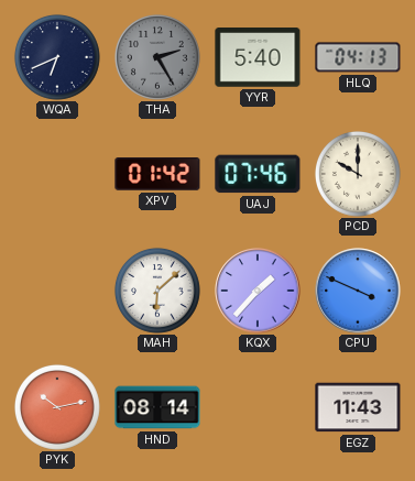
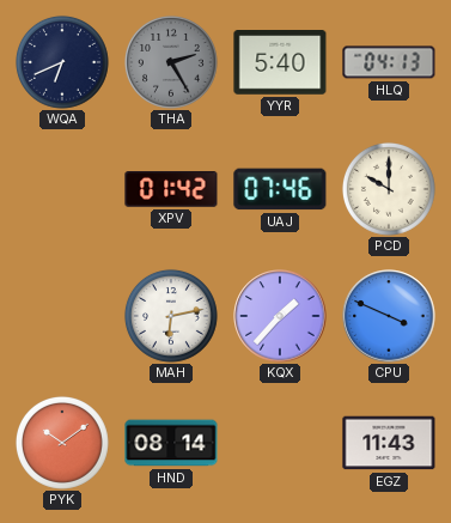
MAH: 6:08 -> 6:13
PYK: 10:13 -> 10:09
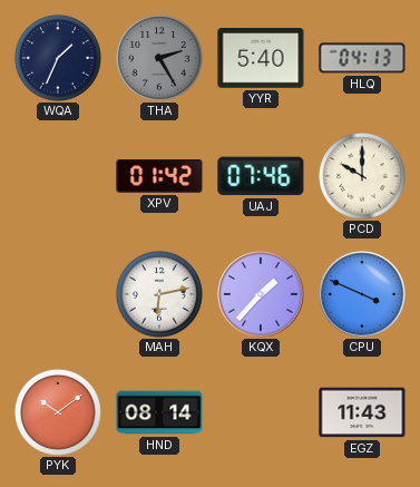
WQA: 6:41 -> 1:34
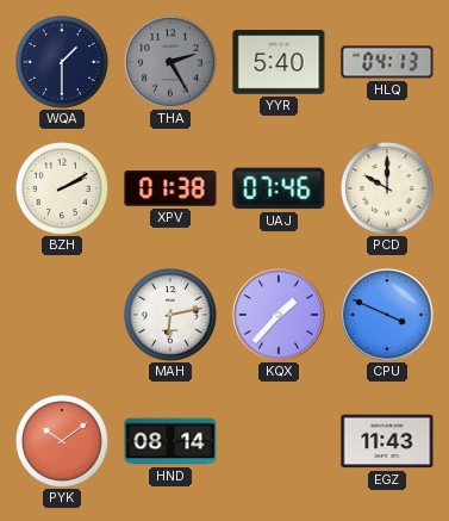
WQA: 1:34 -> 1:30
BZH: none -> 2:10
XPV: 01:42 -> 01:38
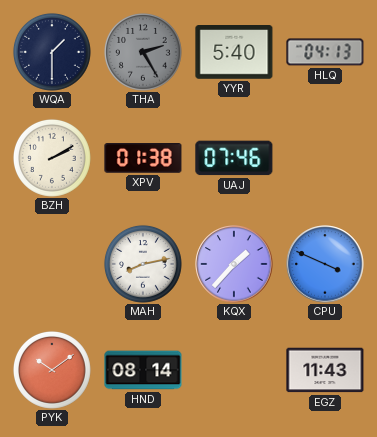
PCD: 10:00 -> none
MAH: 6:13 -> 8:13
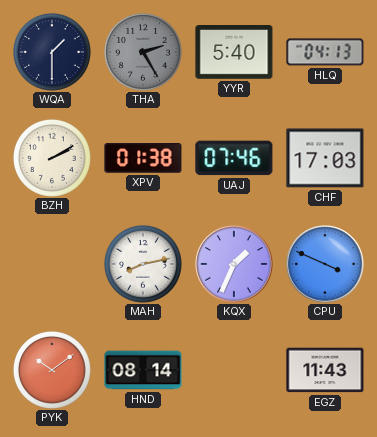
CHF: none -> 17:03
KQX: 1:37 -> 1:34
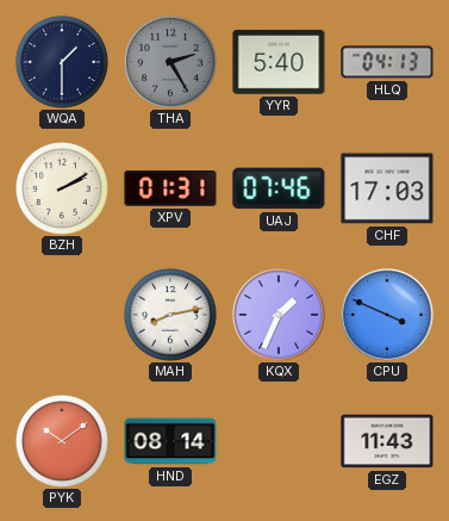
XPV: 01:38 -> 01:31
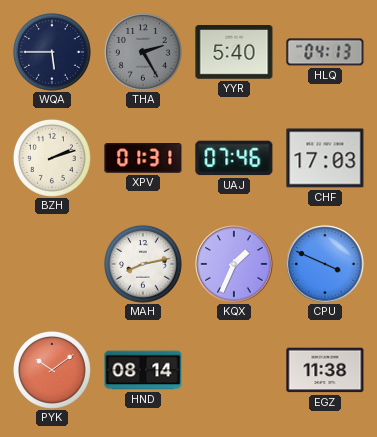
WQA: 1:30 -> 5:45
BZH: 2:10 -> 2:12
EGZ: 11:43 -> 11:38
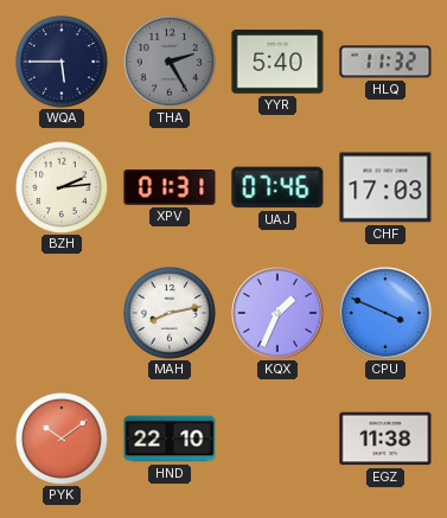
HLQ: 04:13 -> 11:32
BZH: 2:12 -> 2:14
HND: 08:14 -> 22:10
